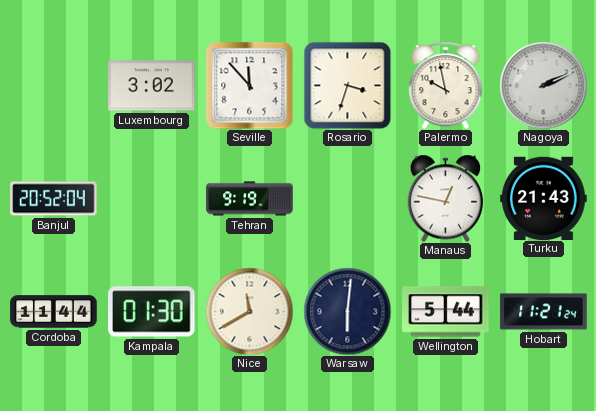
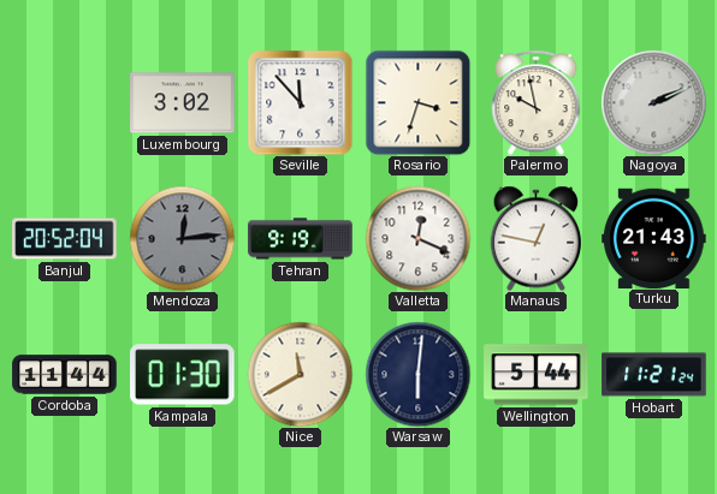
Mendoza: none -> 12:14
Valletta: none -> 12:19
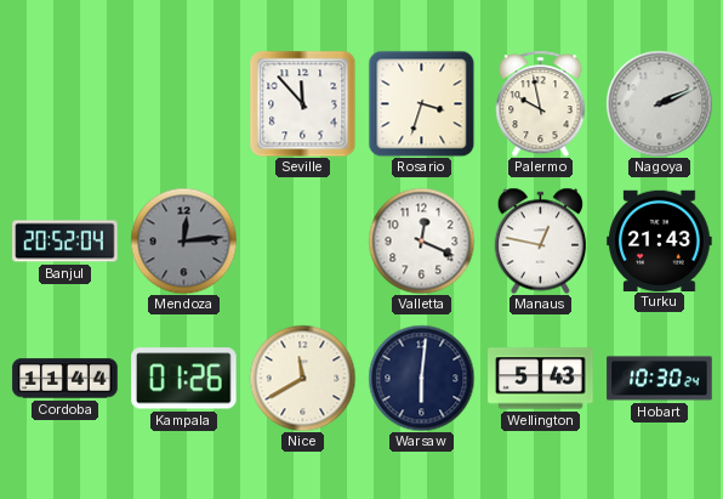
Luxembourg: 3:02 -> none
Tehran: 9:19 -> none
Kampala: 01:30 -> 01:26
Wellington: 5:44 -> 5:43
Hobart: 11:21 -> 10:30
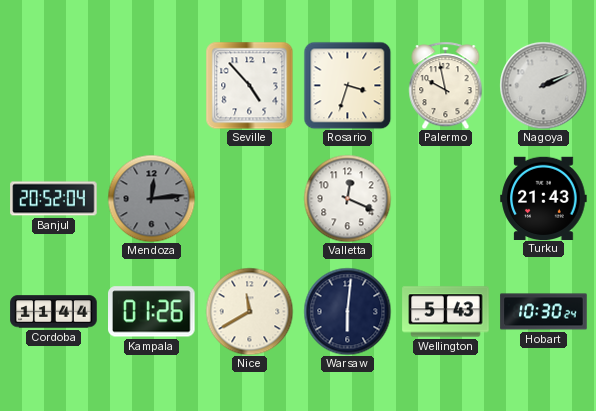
Seville: 11:53 -> 4:53
Manaus: 12:47 -> none
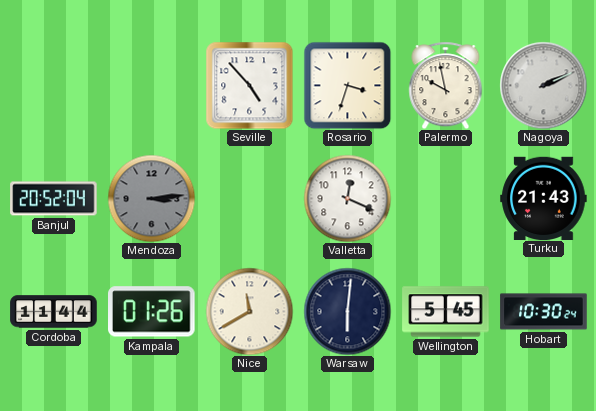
Mendoza: 12:14 -> 3:14
Wellington: 5:43 -> 5:45
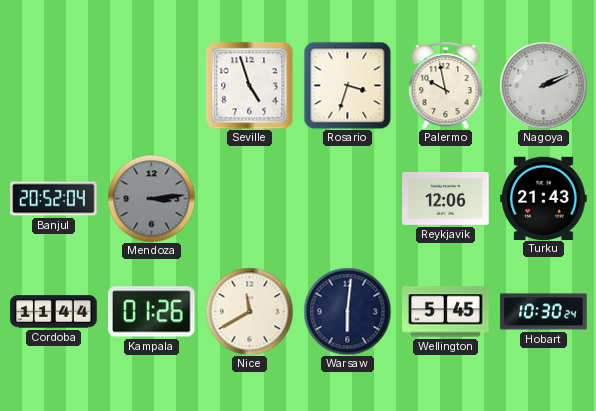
Seville: 4:53 -> 4:57
Valletta: 12:19 -> none
Reykjavik: none -> 12:06
